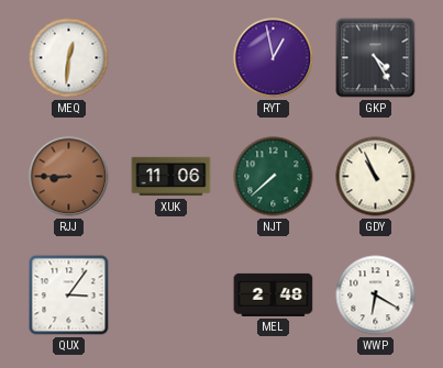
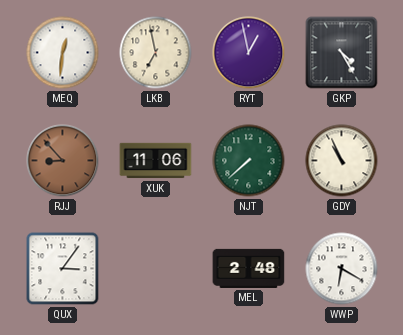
LKB: none -> 6:58
RJJ: 8:45 -> 8:53
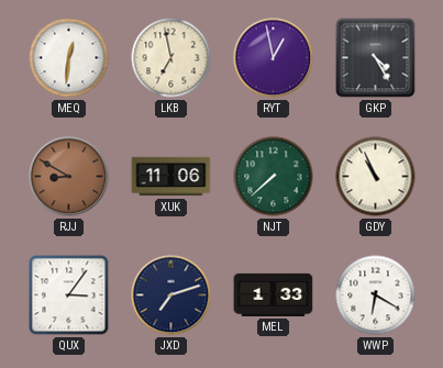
RJJ: 8:53 -> 8:50
JXD: none -> 7:12
MEL: 2:48 -> 1:33
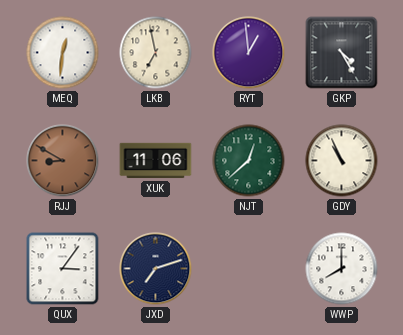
RYT: 12:58 -> 12:59
NJT: 7:38 -> 12:38
MEL: 1:33 -> none
WWP: 6:20 -> 8:00
